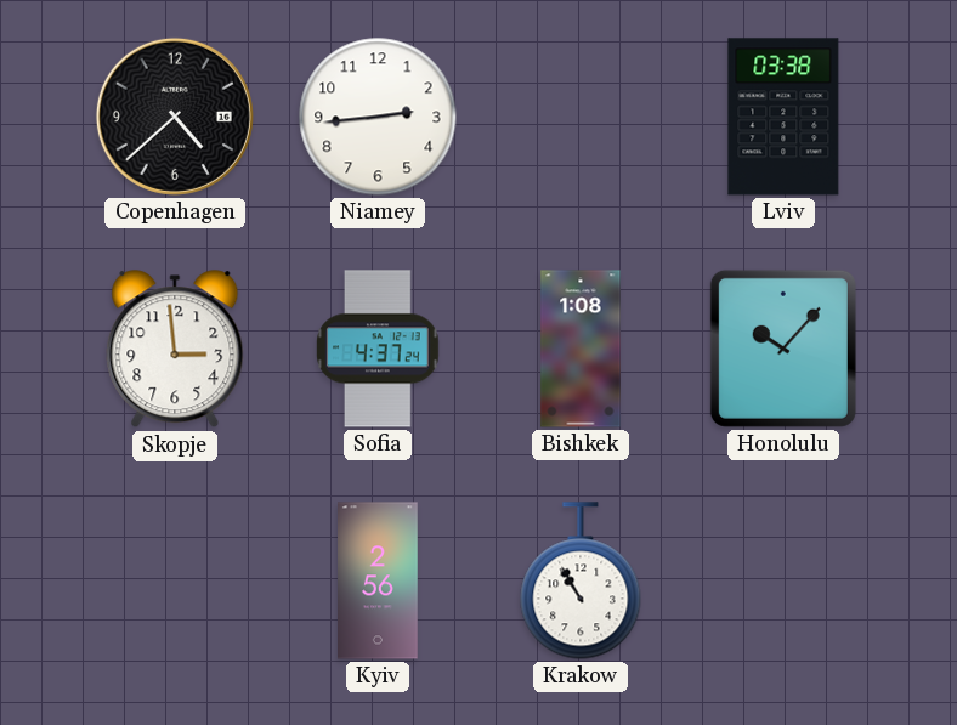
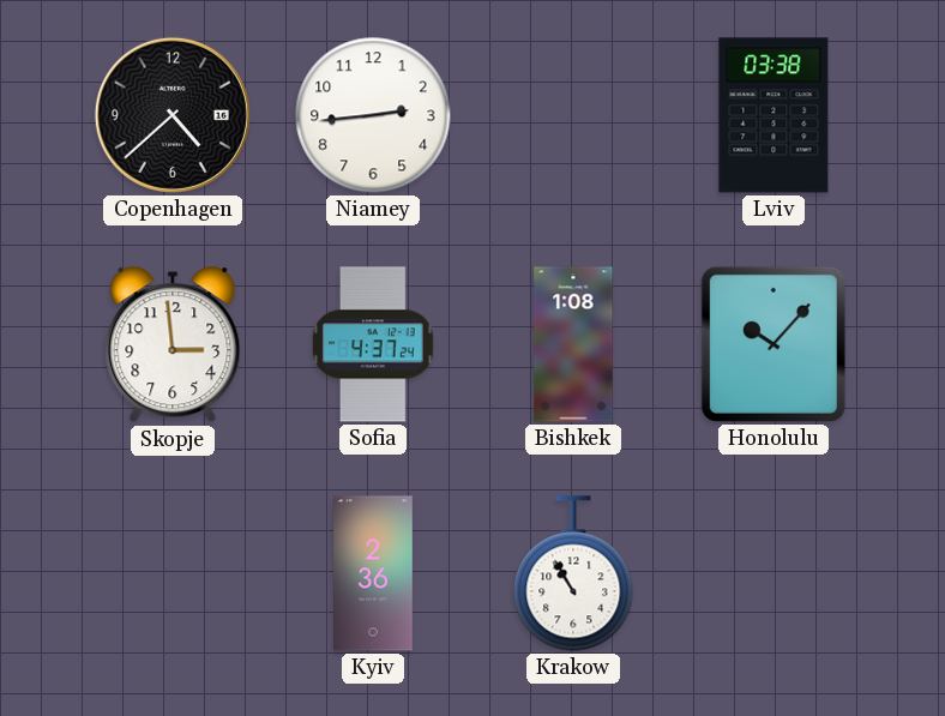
Kyiv: 2:56 -> 2:36
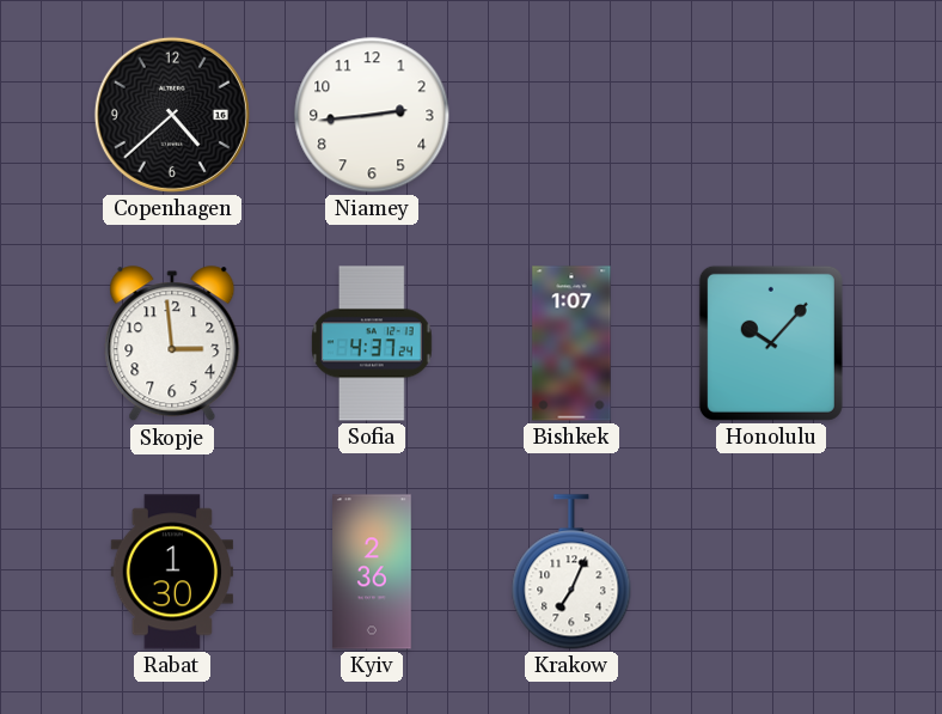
Lviv: 03:38 -> none
Bishkek: 1:08 -> 1:07
Rabat: none -> 1:30
Krakow: 10:55 -> 7:04
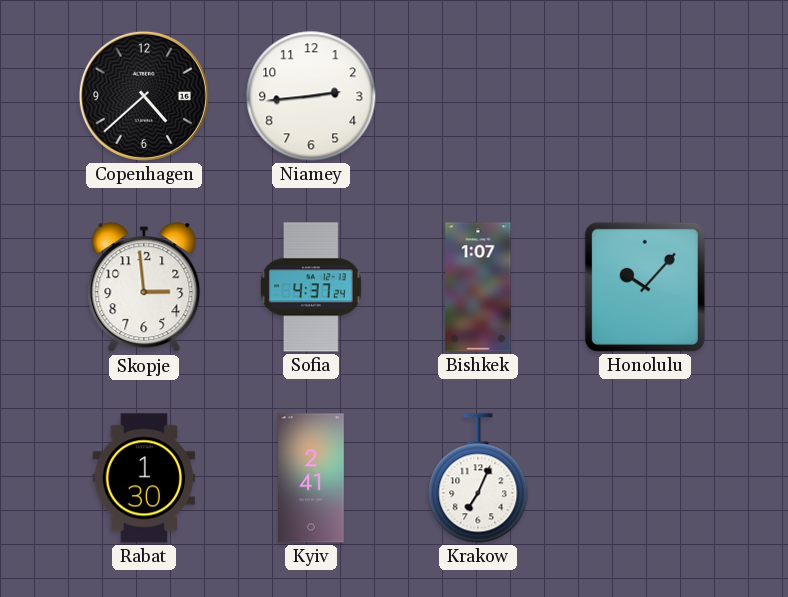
Kyiv: 2:36 -> 2:41
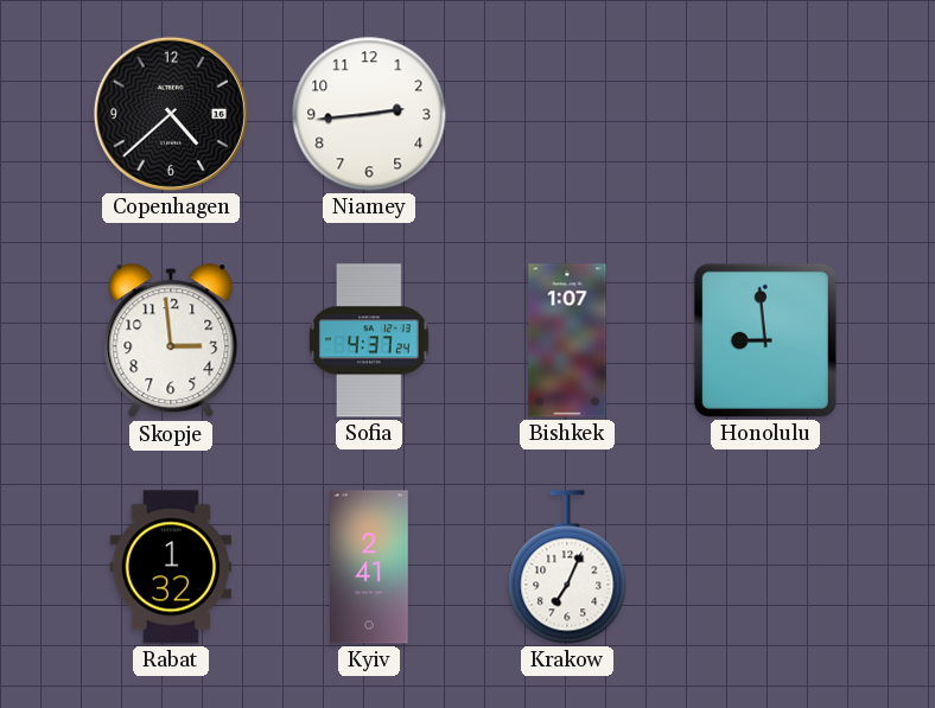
Honolulu: 10:07 -> 8:59
Rabat: 1:30 -> 1:32
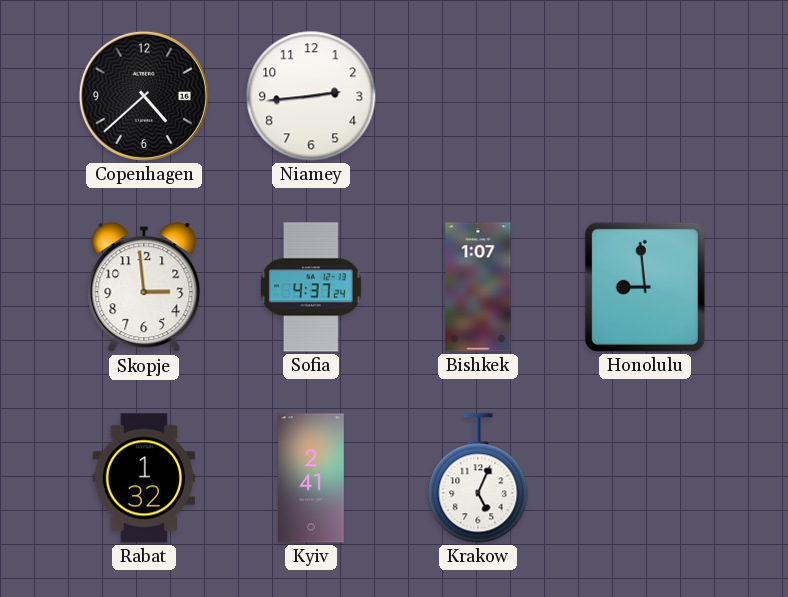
Krakow: 7:04 -> 5:04
